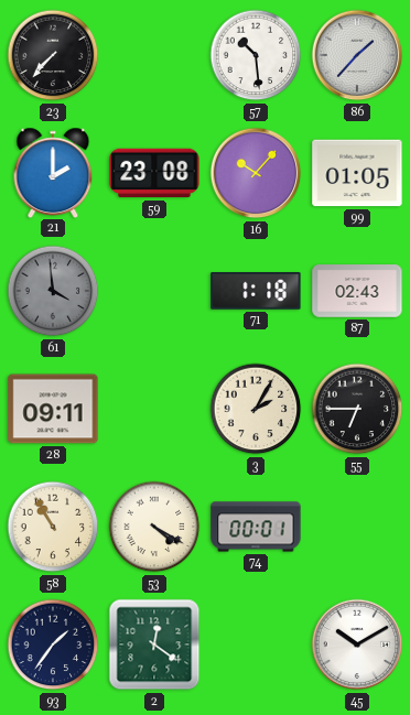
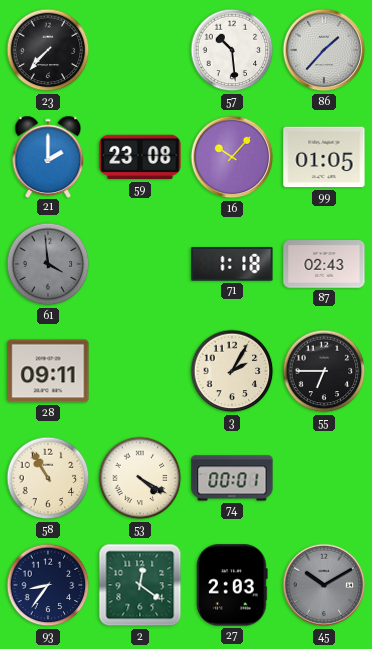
93: 1:36 -> 8:36
27: none -> 2:03
45 dial: white -> grey
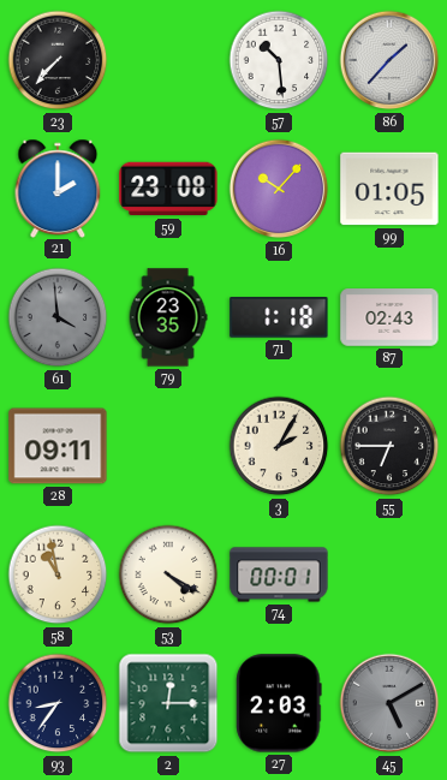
79: none -> 23:35
58: 10:55 -> 10:58
2: 12:21 -> 12:15
45: 10:10 -> 5:10
